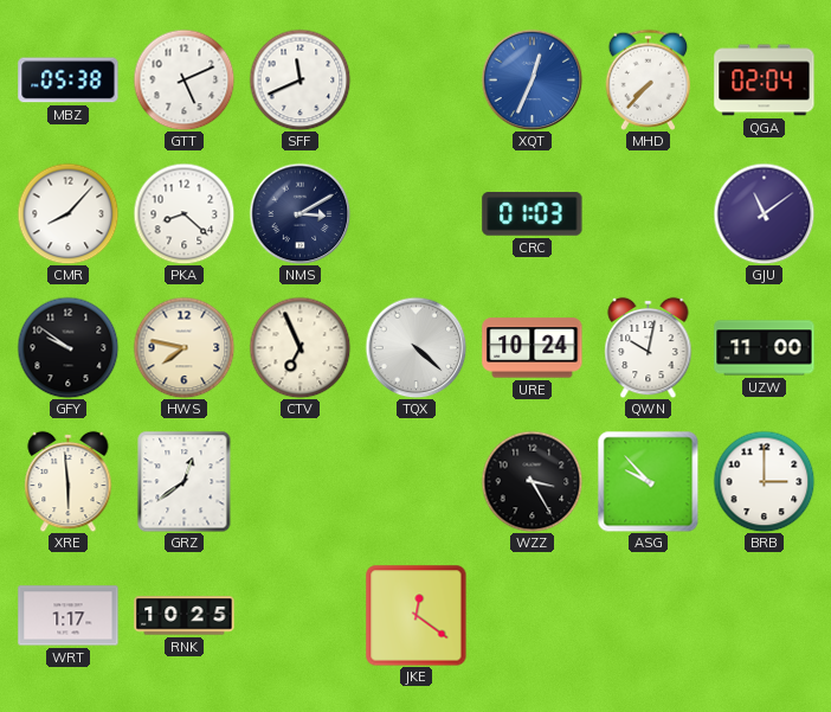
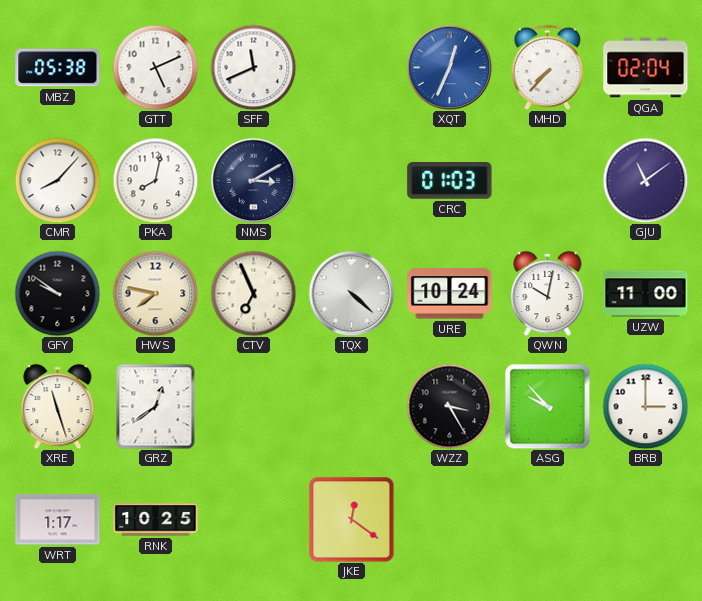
PKA: 8:22 -> 8:02
XRE: 5:59 -> 11:27
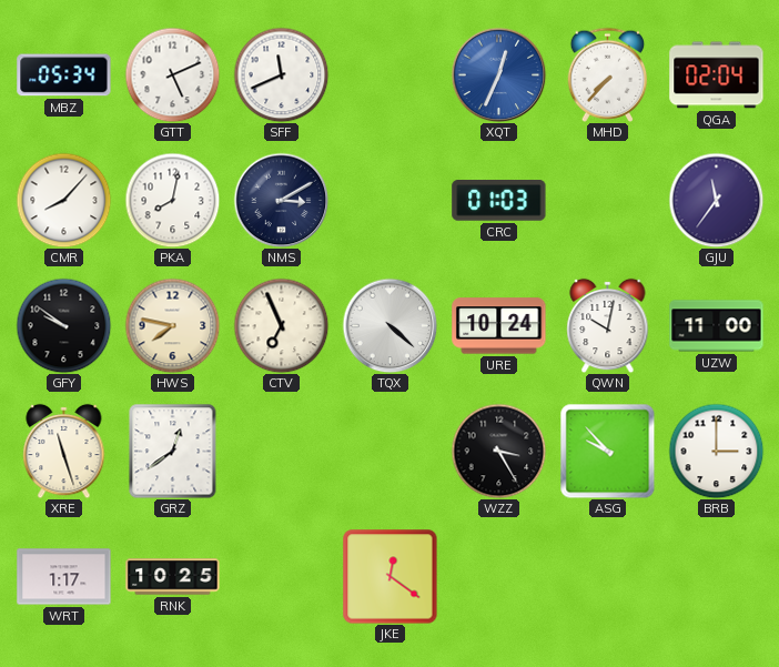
MBZ: 05:38 -> 05:34
GJU: 11:09 -> 11:36
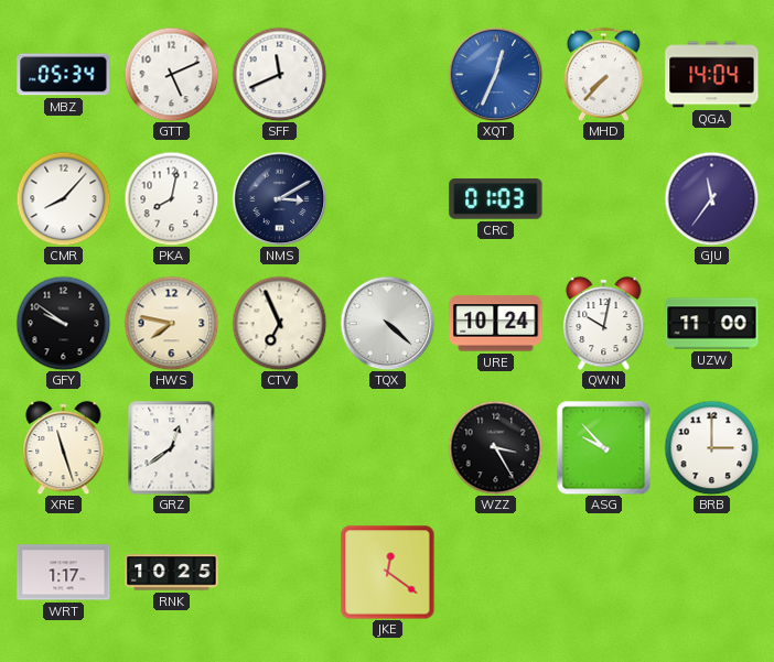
QGA: 02:04 -> 14:04
